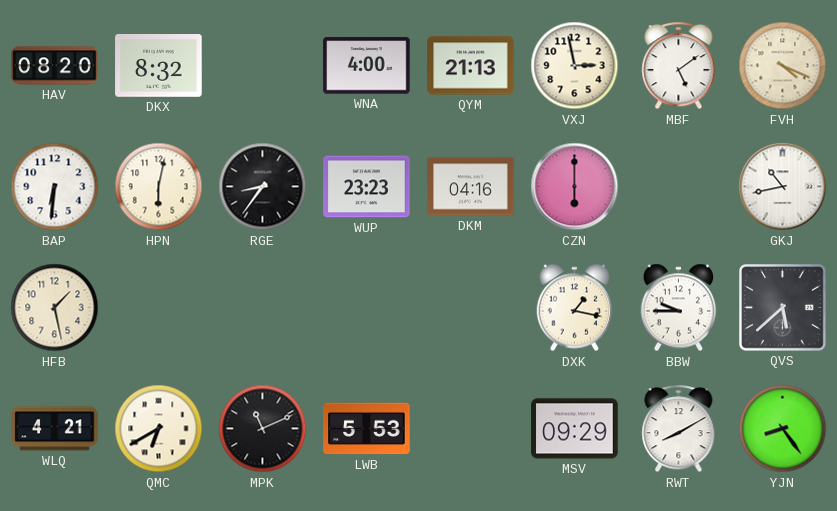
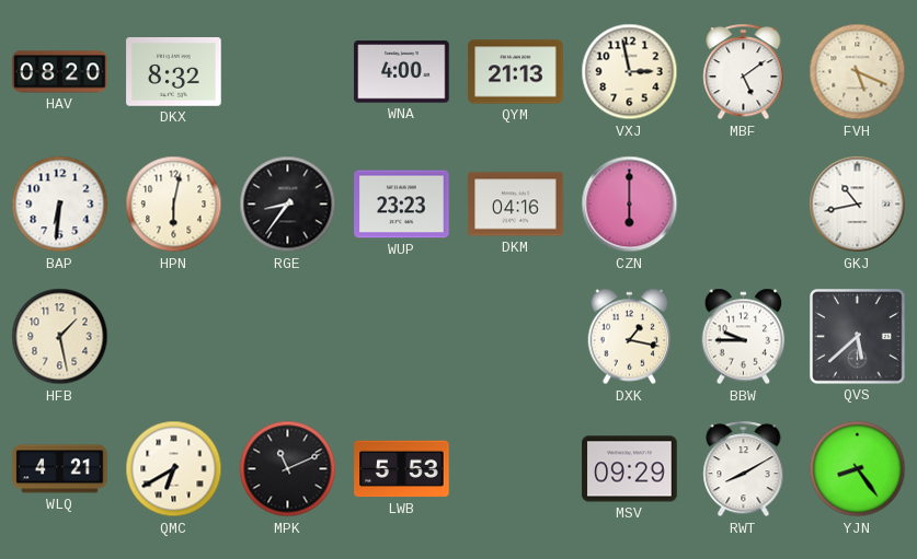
FVH: 4:19 -> 5:19
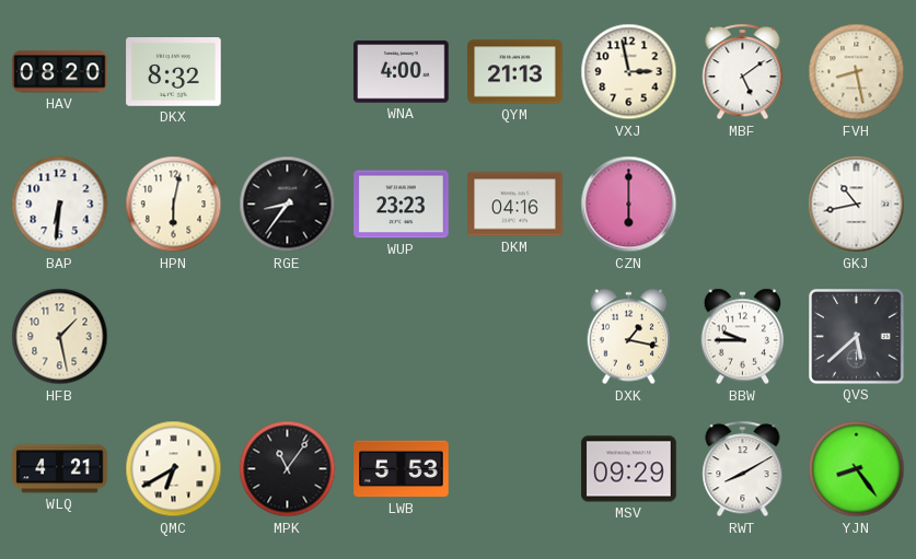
FVH: 5:19 -> 8:28
MPK: 11:11 -> 11:06
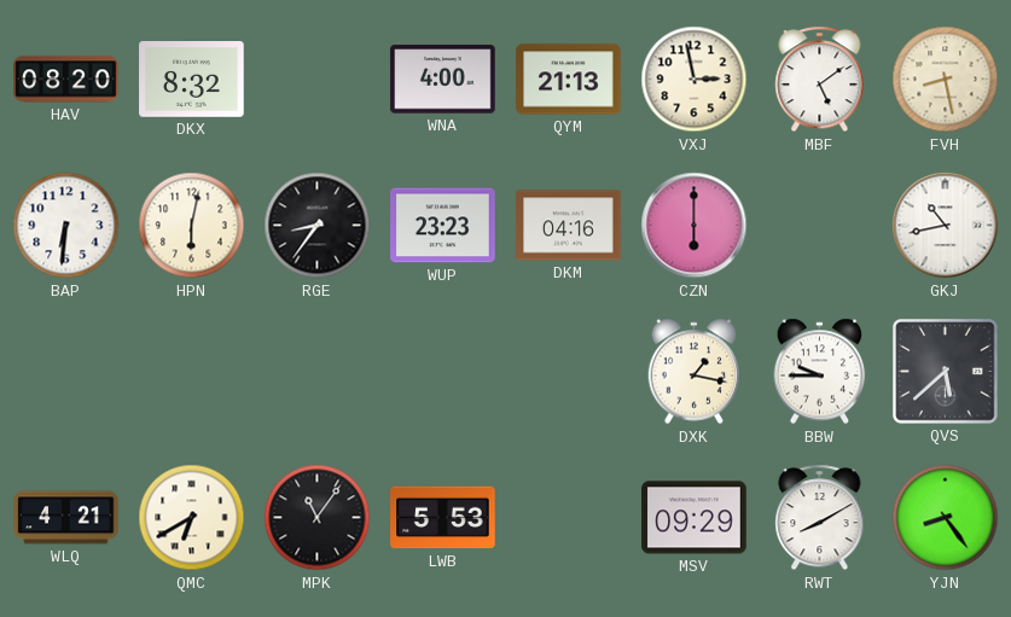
HFB: 1:28 -> none
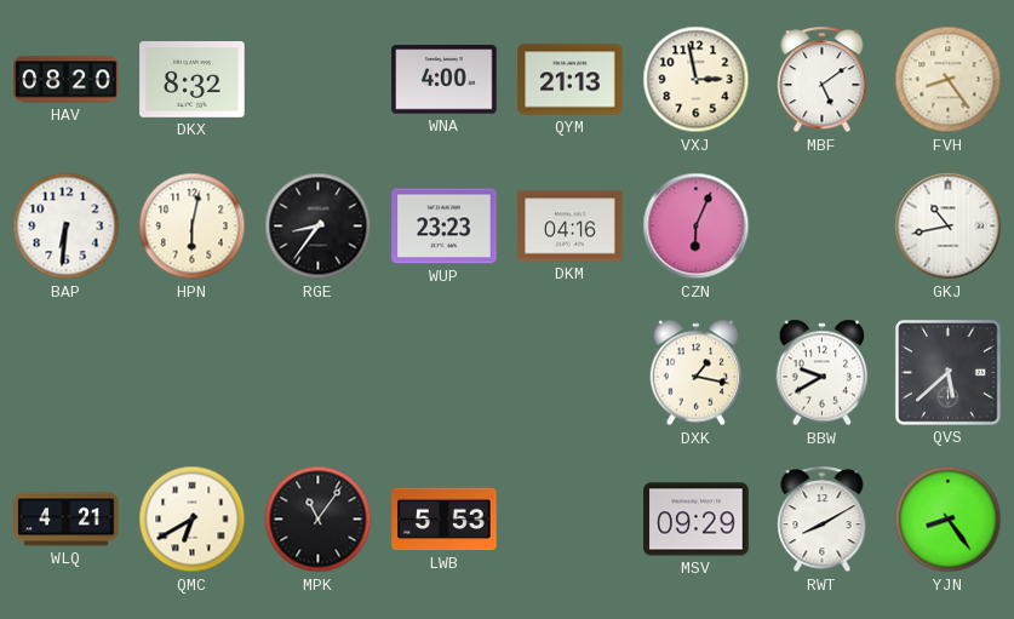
FVH: 8:28 -> 8:24
CZN: 6:00 -> 6:04
BBW: 9:45 -> 9:40
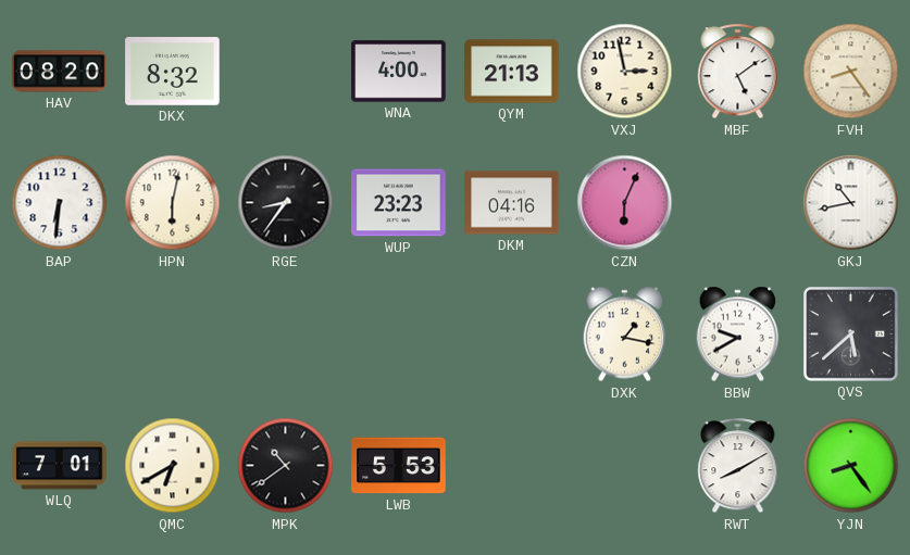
WLQ: 4:21 -> 7:01
MPK: 11:06 -> 10:39
MSV: 09:29 -> none
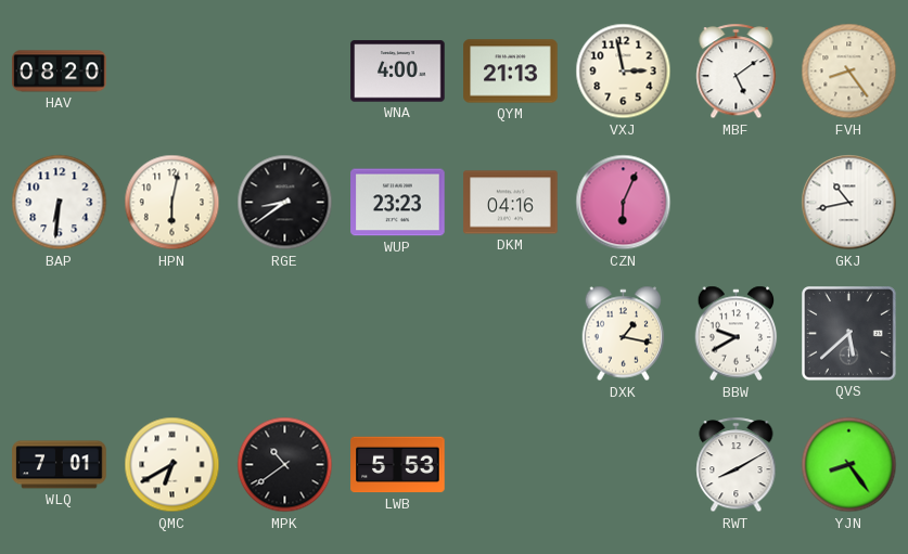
DKX: 8:32 -> none
RGE: 8:36 -> 8:39
